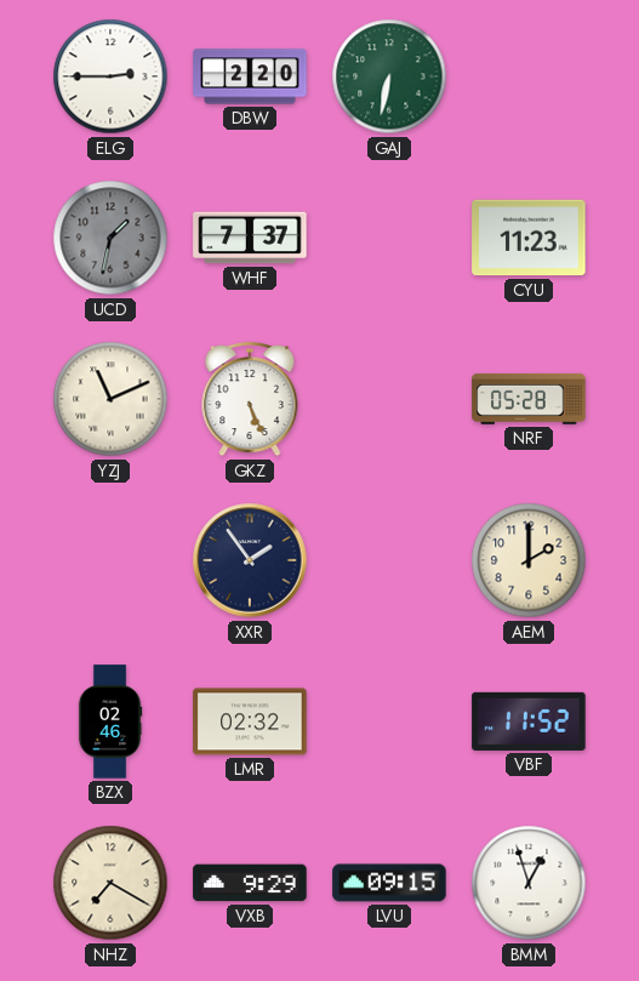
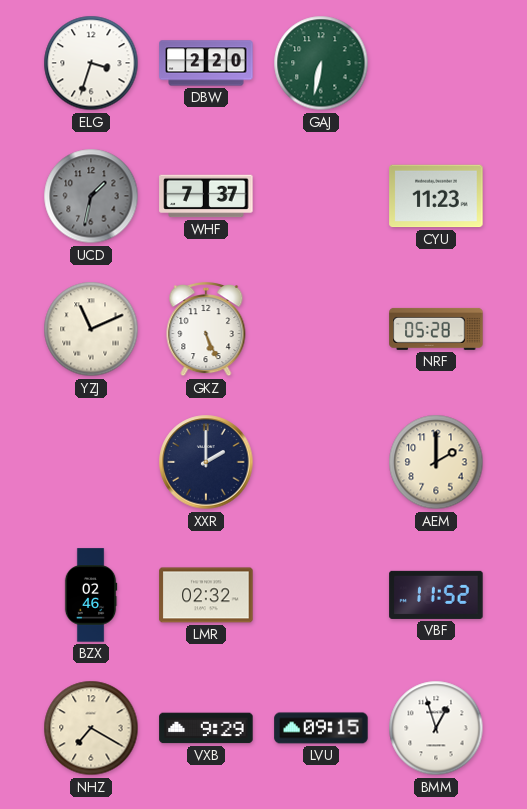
ELG: 2:45 -> 3:33
XXR: 1:54 -> 2:00
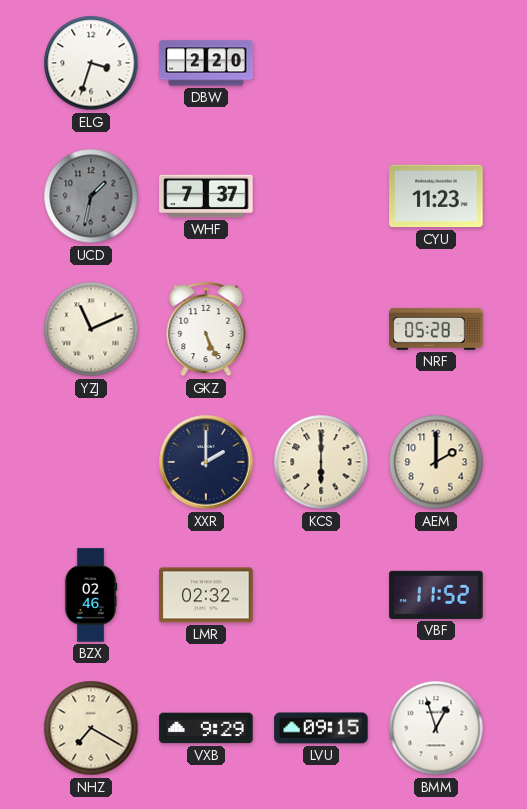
GAJ: 6:32 -> none
KCS: none -> 6:00
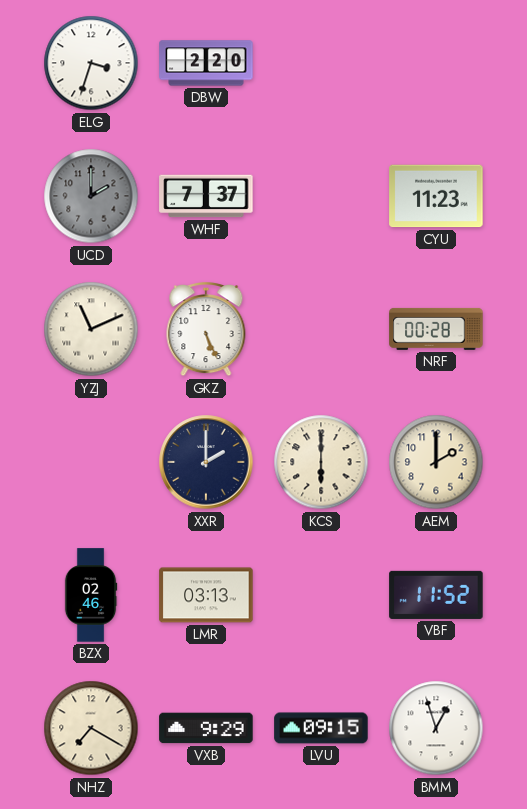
UCD: 1:32 -> 2:00
NRF: 05:28 -> 00:28
LMR: 02:32 -> 03:13
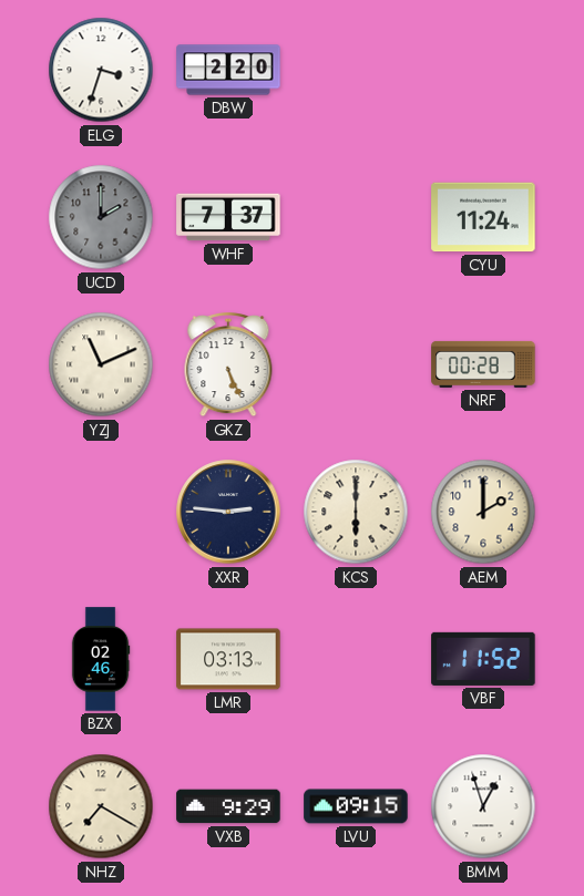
CYU: 11:23 -> 11:24
XXR: 2:00 -> 2:46
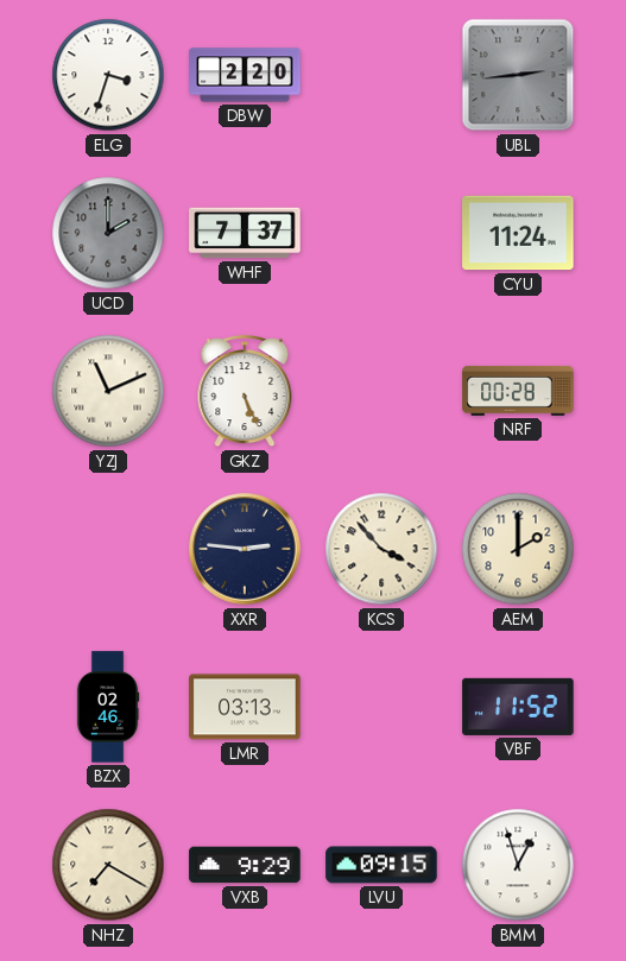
UBL: none -> 2:44
KCS: 6:00 -> 3:53
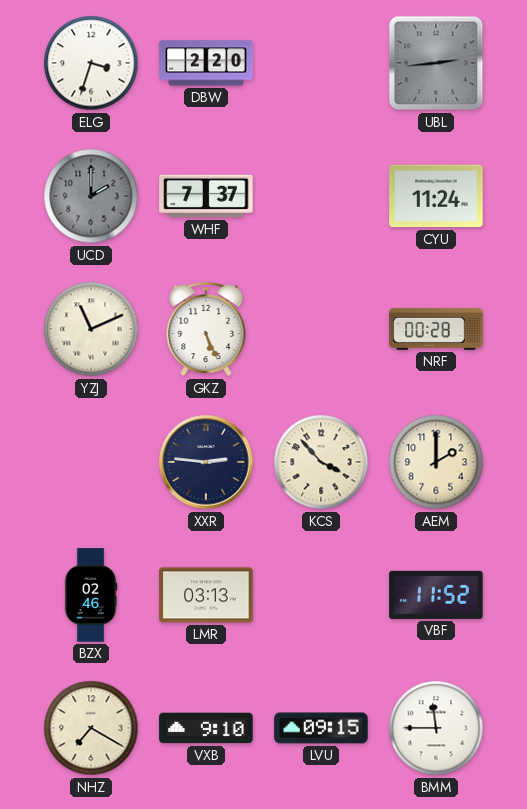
VXB: 9:29 -> 9:10
BMM: 12:57 -> 11:45
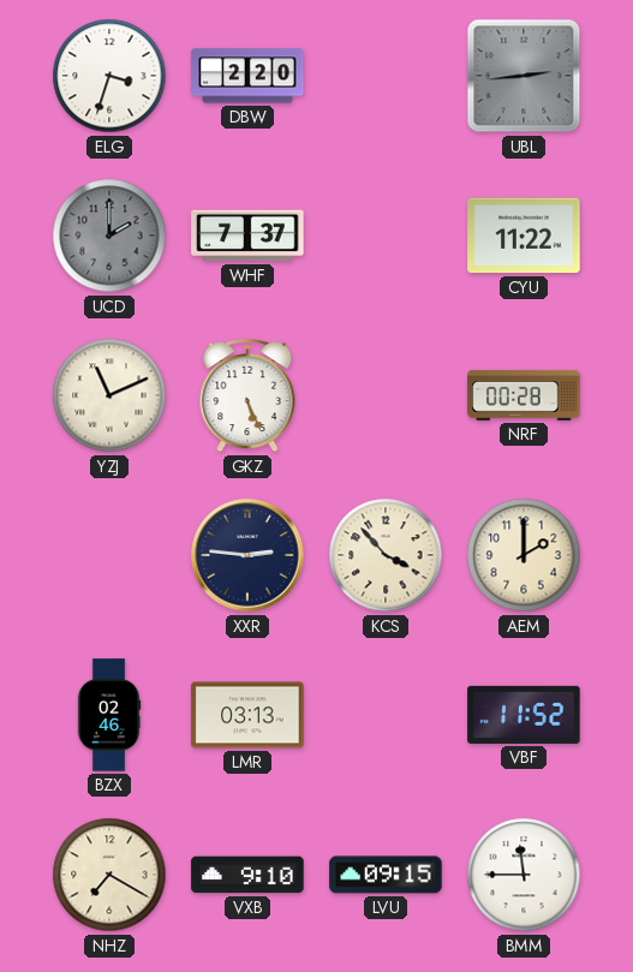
CYU: 11:24 -> 11:22
